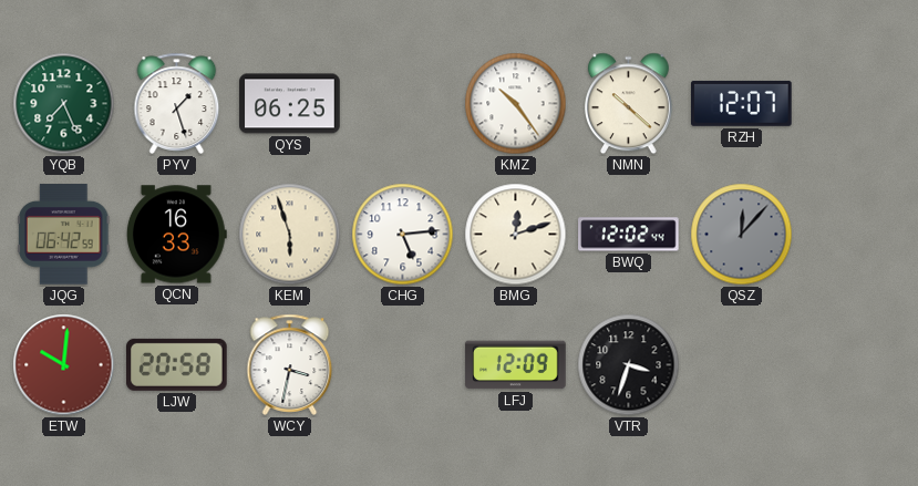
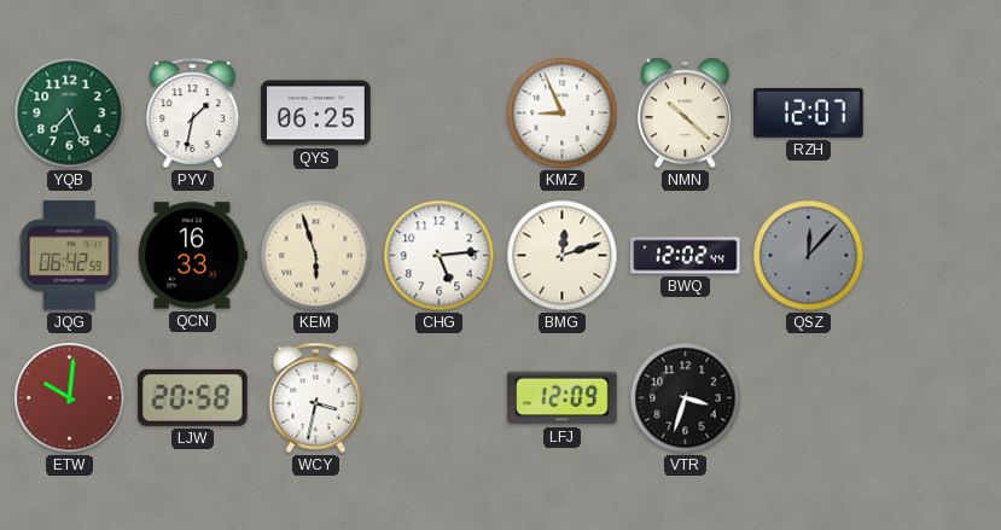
PYV: 1:27 -> 1:32
KMZ: 10:24 -> 8:56
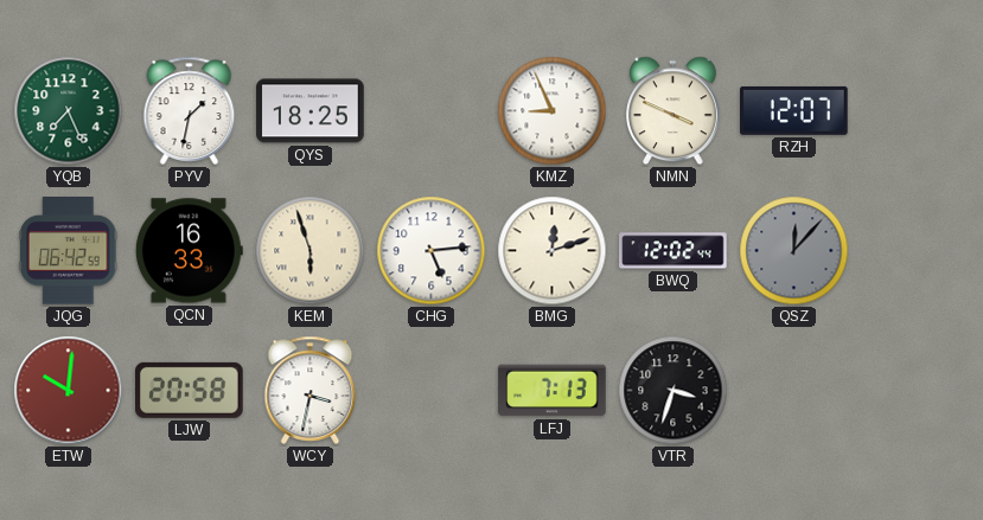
QYS: 06:25 -> 18:25
NMN: 10:22 -> 3:49
LFJ: 12:09 -> 7:13
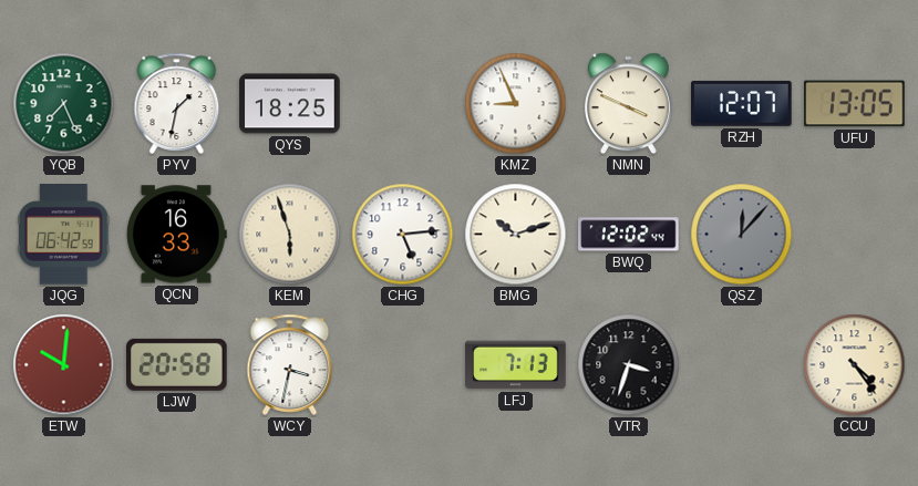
UFU: none -> 13:05
BMG: 12:12 -> 10:12
CCU: none -> 4:24
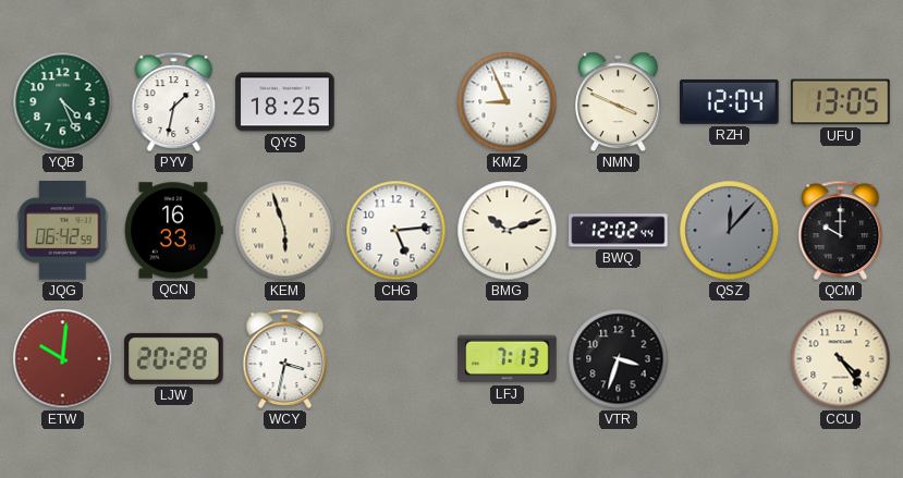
YQB: 7:26 -> 4:26
RZH: 12:07 -> 12:04
QCM: none -> 10:00
LJW: 20:58 -> 20:28
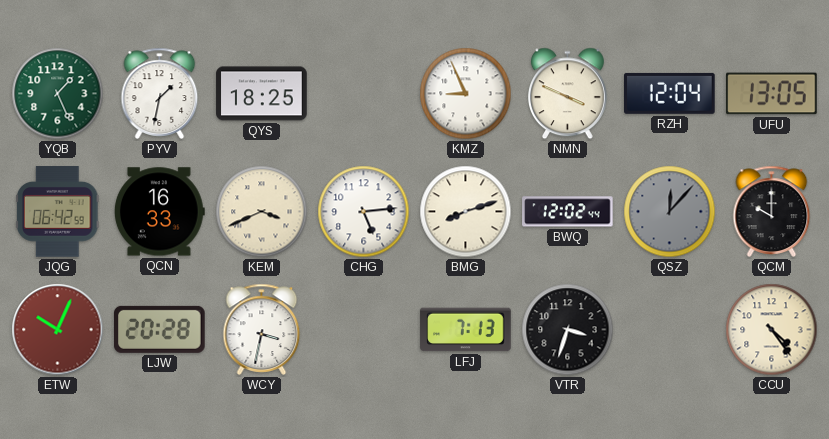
YQB: 4:26 -> 1:26
KEM: 5:57 -> 3:41
BMG: 10:12 -> 8:12
ETW: 10:01 -> 10:04
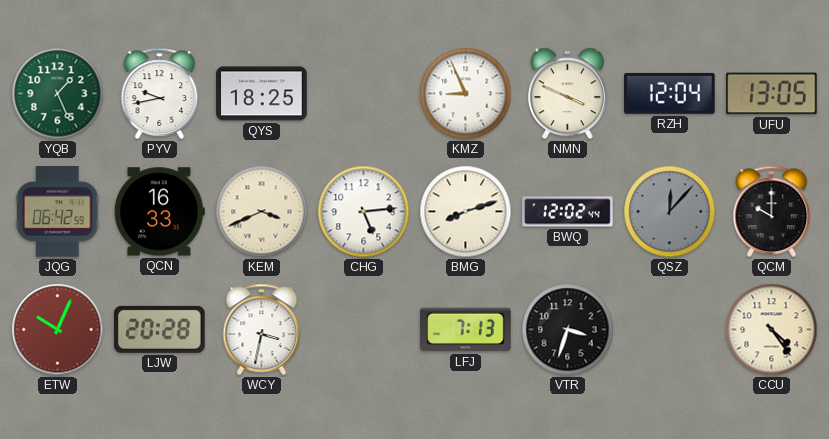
PYV: 1:32 -> 9:43
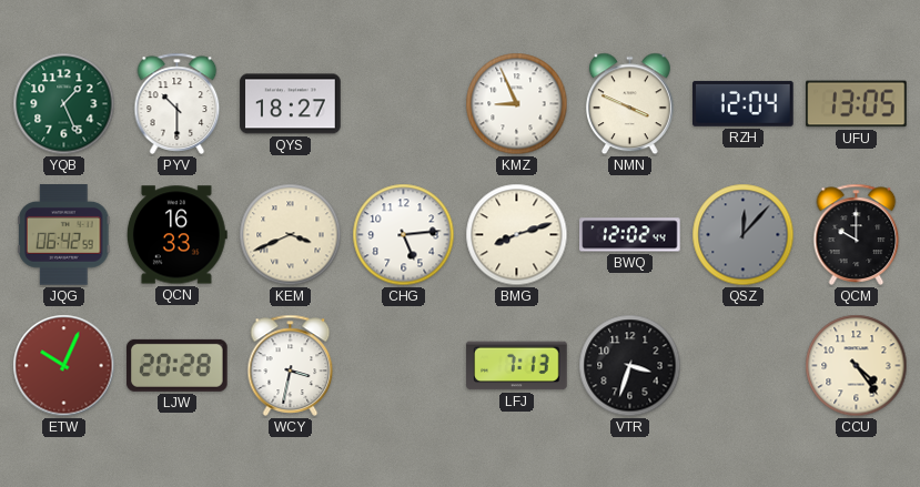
PYV: 9:43 -> 10:30
QYS: 18:25 -> 18:27
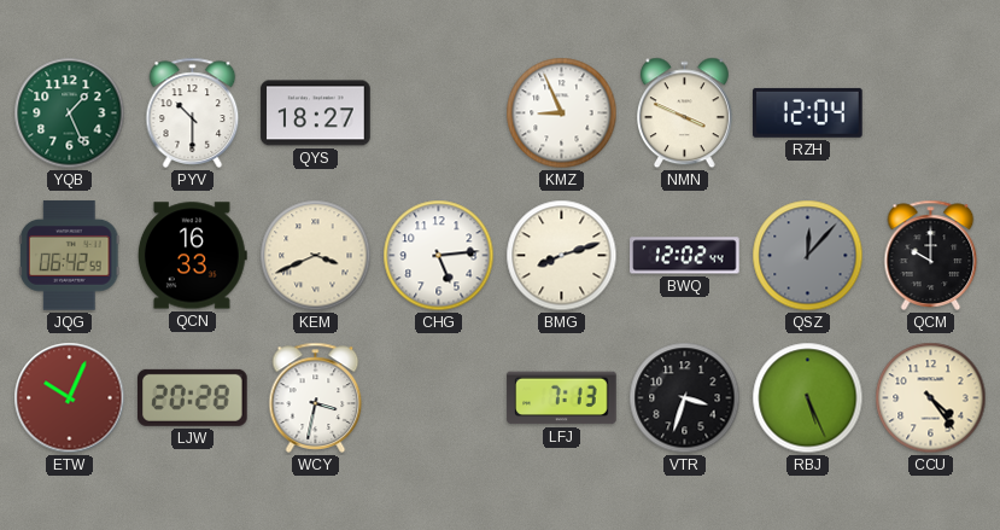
UFU: 13:05 -> none
RBJ: none -> 5:26
